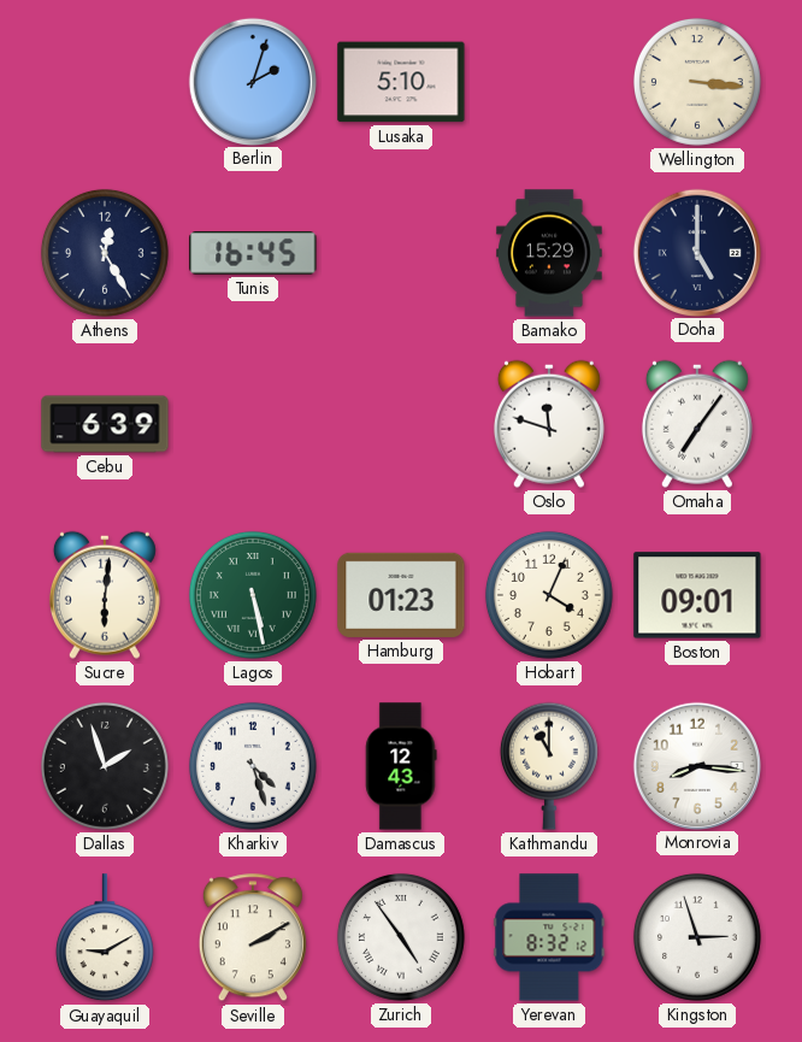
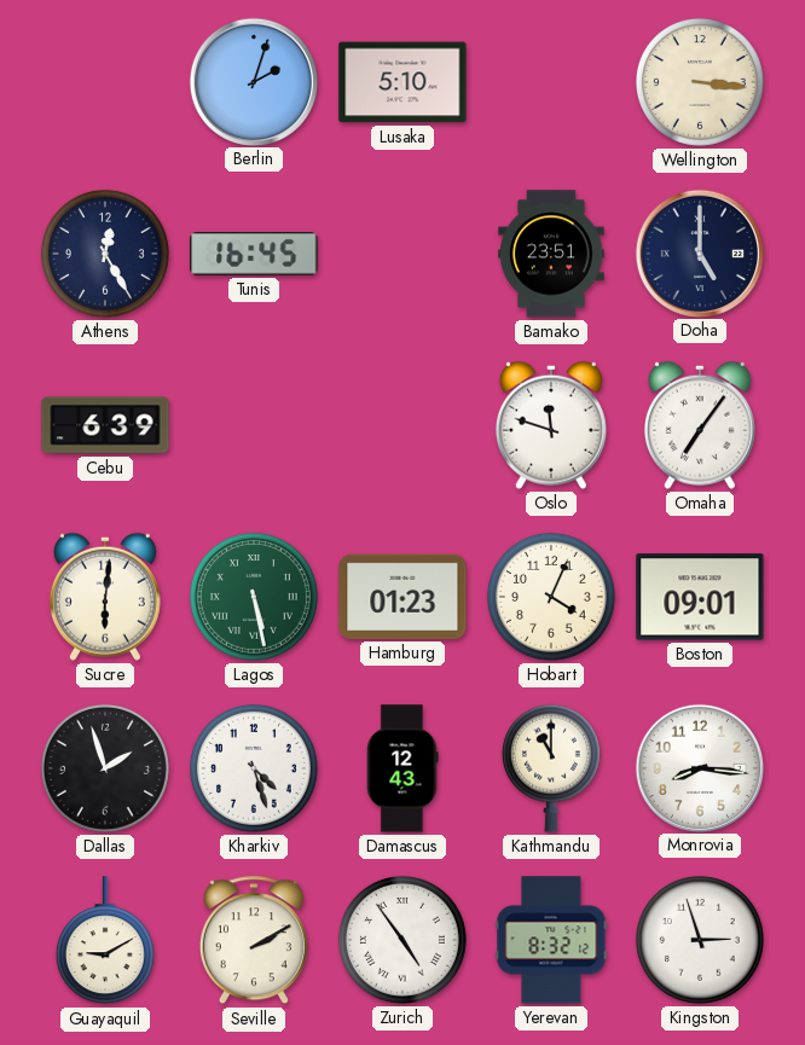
Bamako: 15:29 -> 23:51
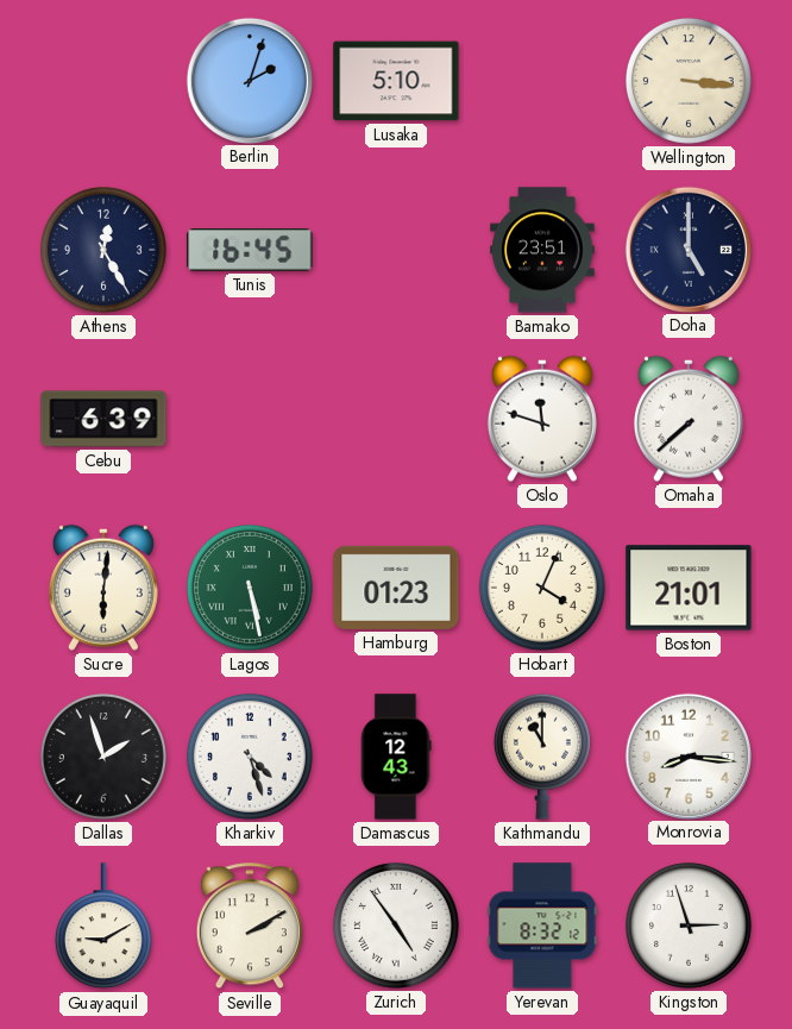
Omaha: 7:06 -> 7:38
Boston: 09:01 -> 21:01
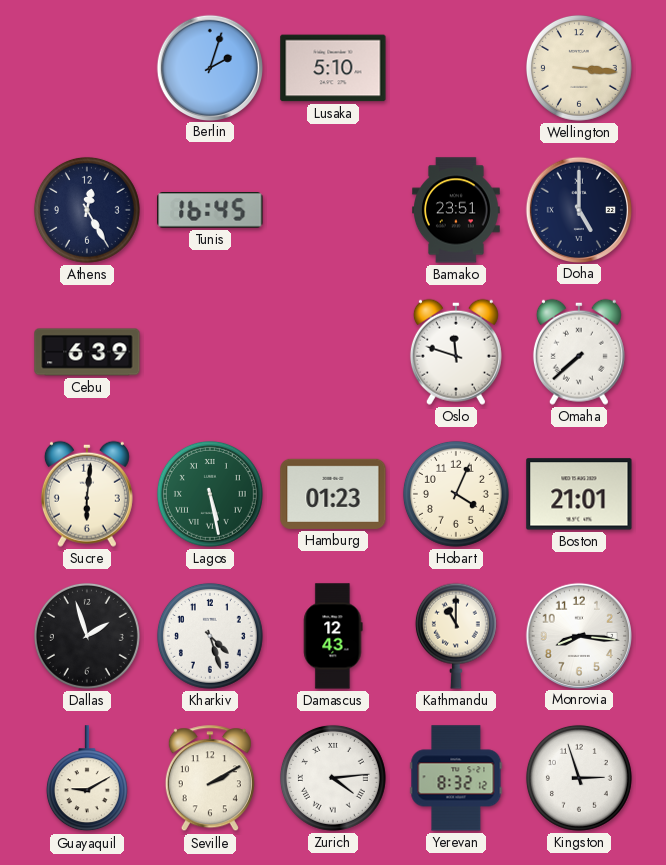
Zurich: 4:54 -> 4:14
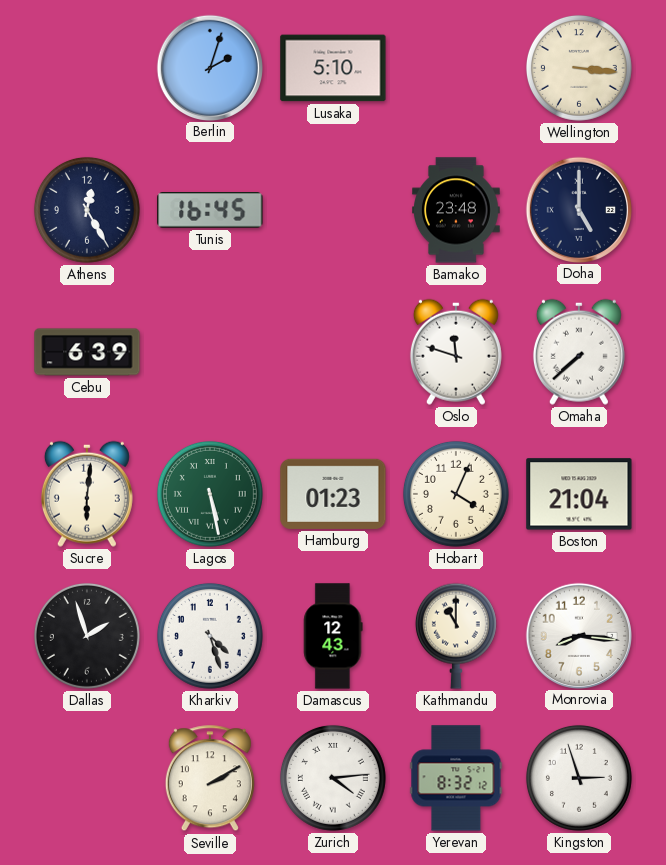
Bamako: 23:51 -> 23:48
Boston: 21:01 -> 21:04
Guayaquil: 9:10 -> none
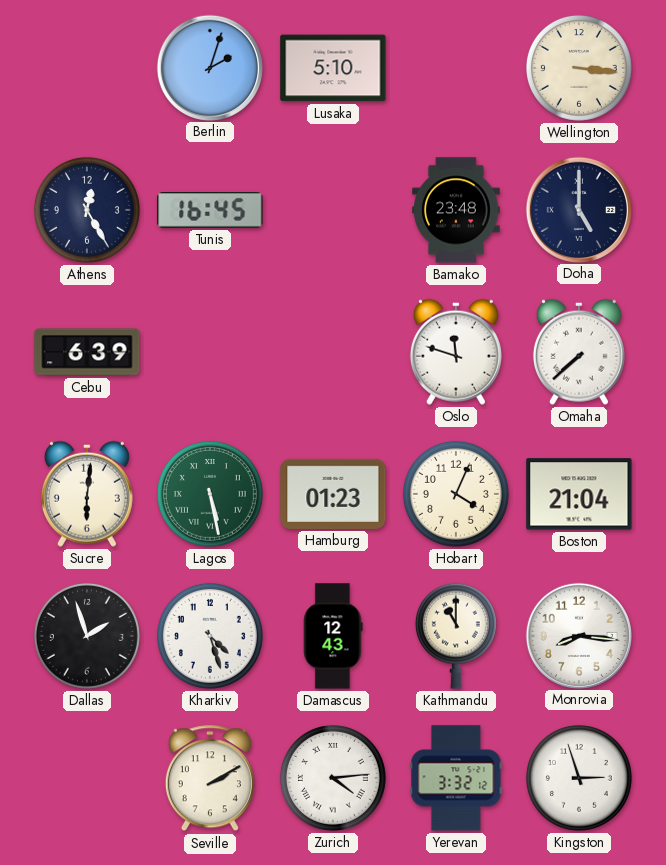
Yerevan: 8:32 -> 3:32
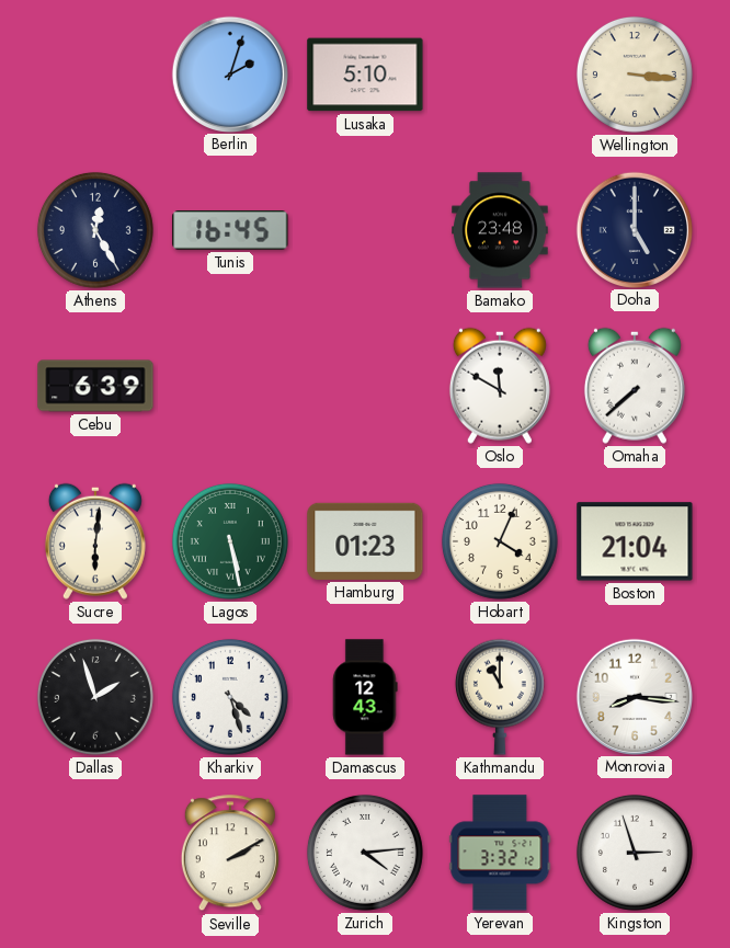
Oslo: 11:48 -> 11:50
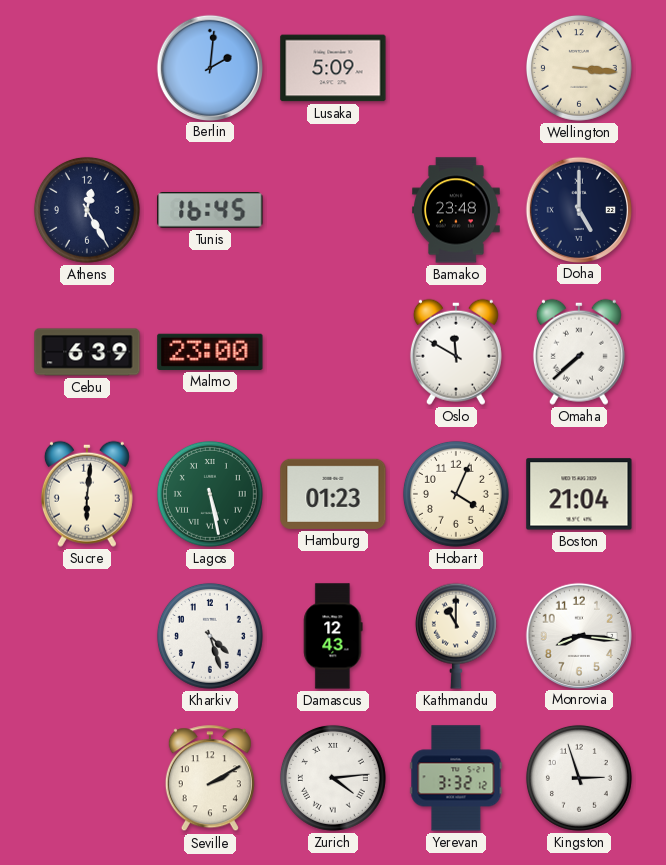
Berlin: 2:03 -> 2:01
Lusaka: 5:10 -> 5:09
Malmo: none -> 23:00
Dallas: 1:57 -> none
